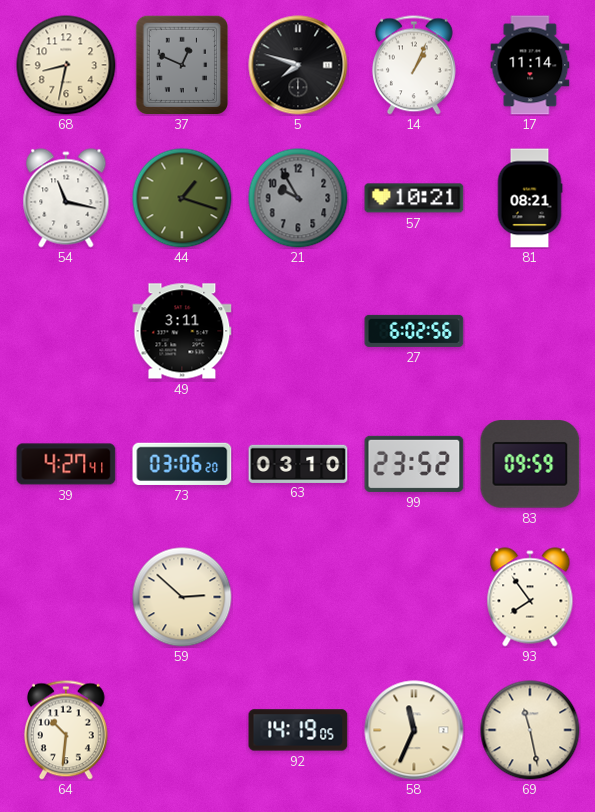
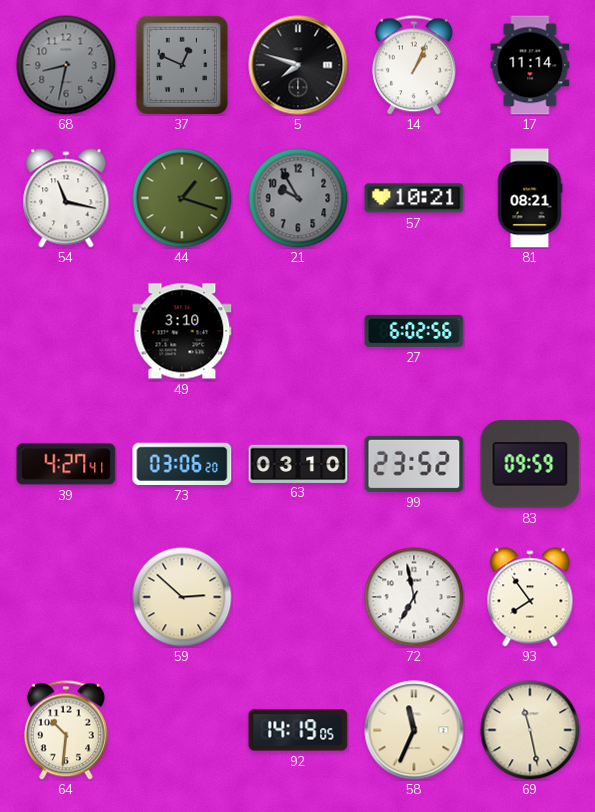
68 dial: cream -> grey
49: 3:11 -> 3:10
72: none -> 6:58
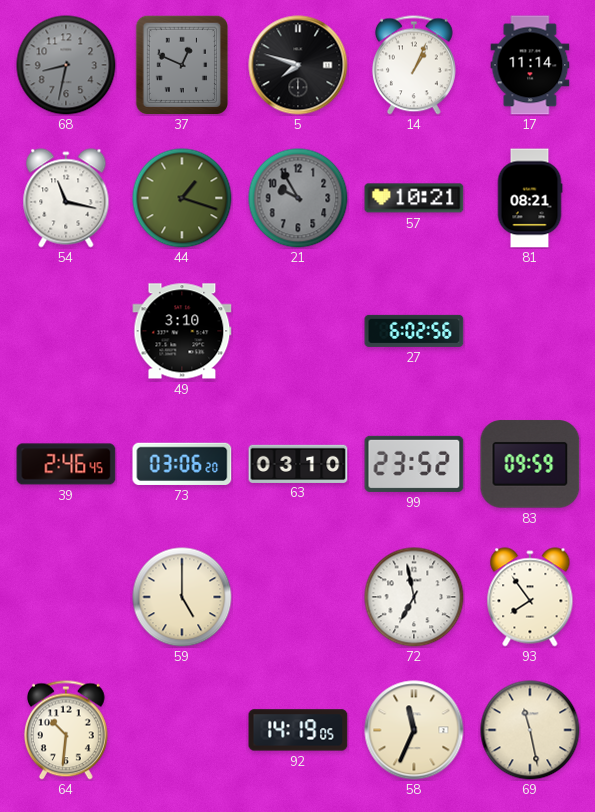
39: 4:27 -> 2:46
59: 2:52 -> 5:00
